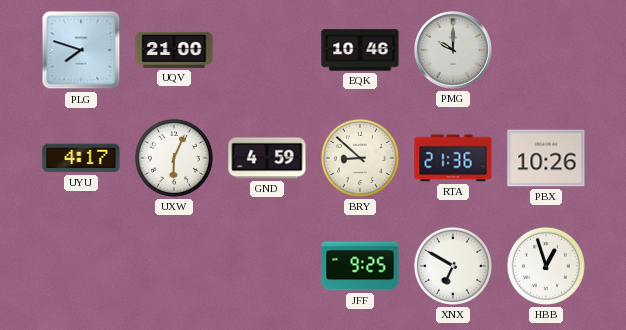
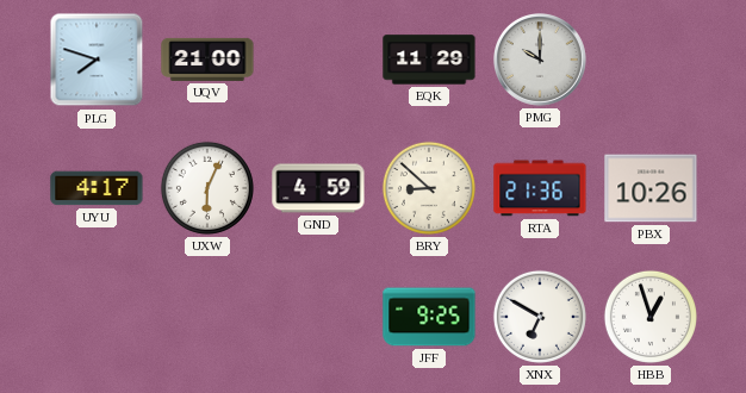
EQK: 10:46 -> 11:29
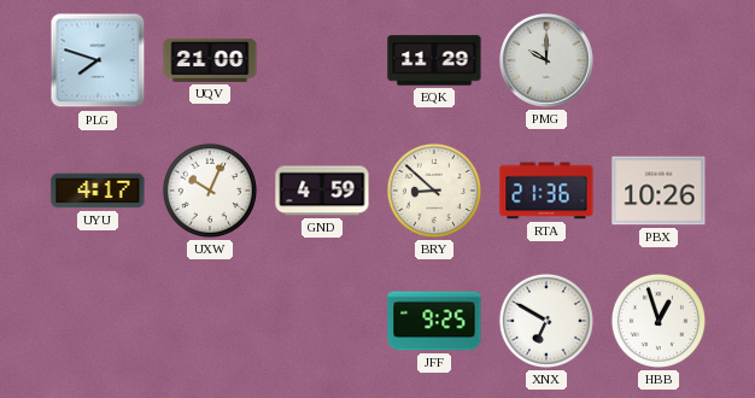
UXW: 6:04 -> 10:04
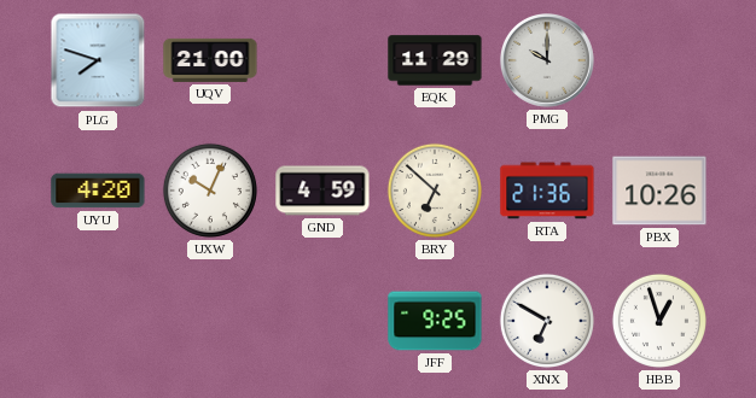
UYU: 4:17 -> 4:20
BRY: 8:52 -> 6:52
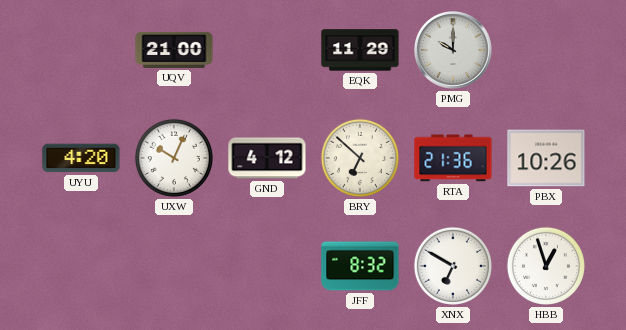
PLG: 7:48 -> none
GND: 4:59 -> 4:12
JFF: 9:25 -> 8:32
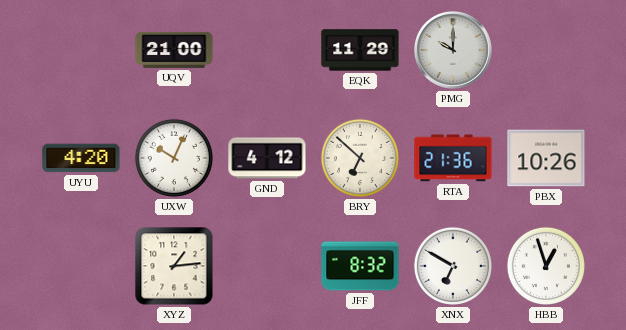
XYZ: none -> 1:14
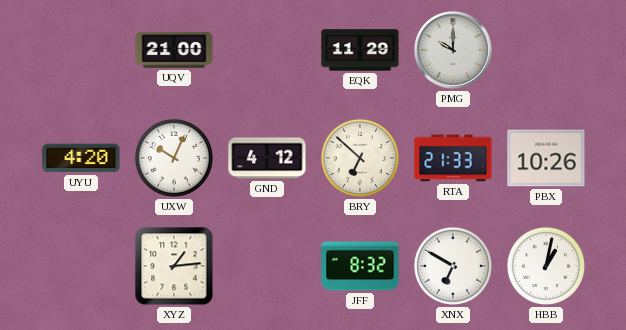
RTA: 21:36 -> 21:33
HBB: 12:57 -> 1:02
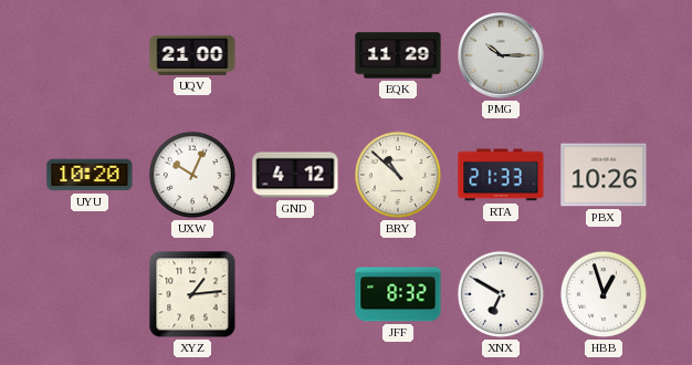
PMG: 10:00 -> 10:15
UYU: 4:20 -> 10:20
BRY: 6:52 -> 10:52
HBB: 1:02 -> 12:57
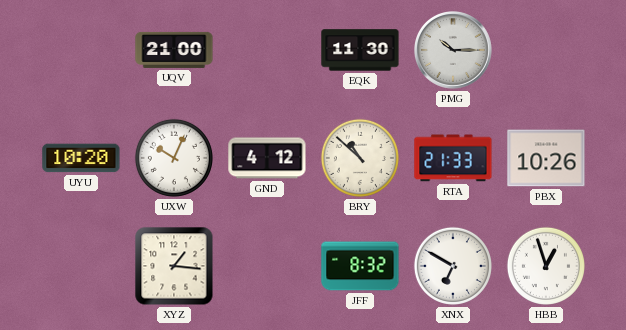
EQK: 11:29 -> 11:30
XYZ: 1:14 -> 1:16
